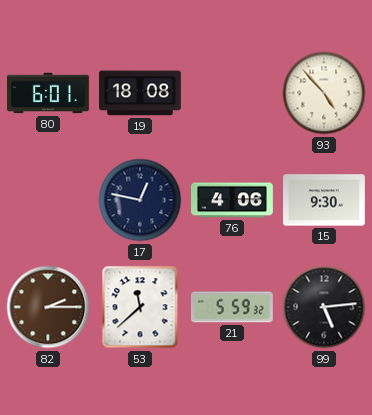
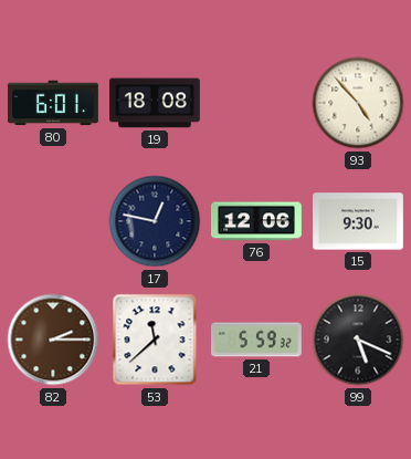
76: 4:06 -> 12:06
99: 5:14 -> 5:19
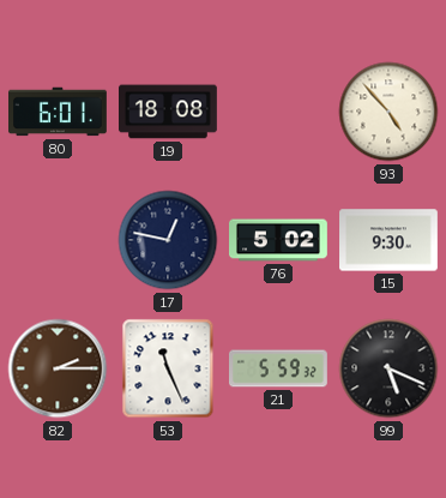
76: 12:06 -> 5:02
53: 11:38 -> 11:26
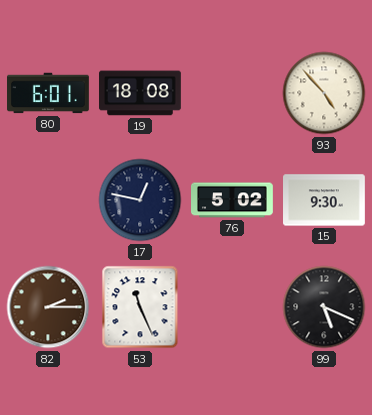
21: 5:59 -> none
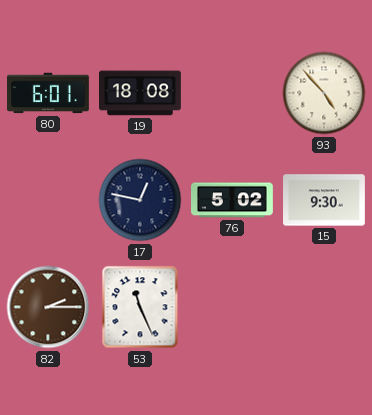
99: 5:19 -> none
